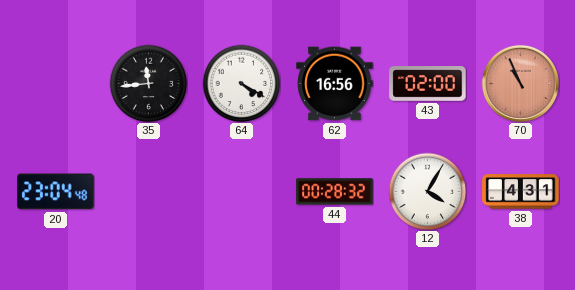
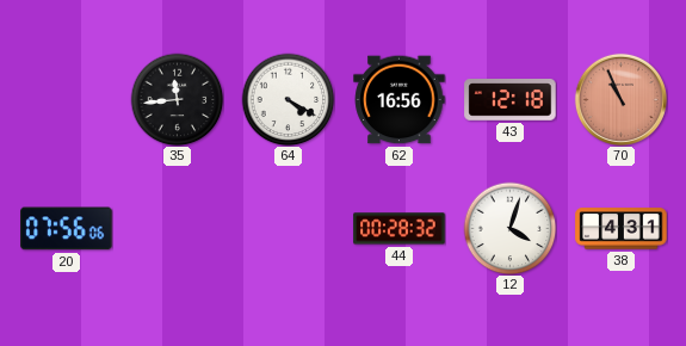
43: 02:00 -> 12:18
20: 23:04 -> 07:56
12: 4:05 -> 4:03
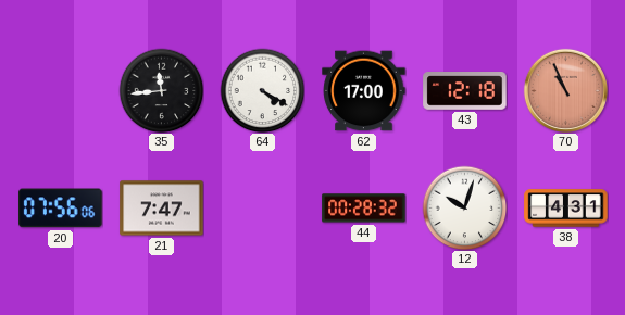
62: 16:56 -> 17:00
21: none -> 7:47
12: 4:03 -> 10:03
